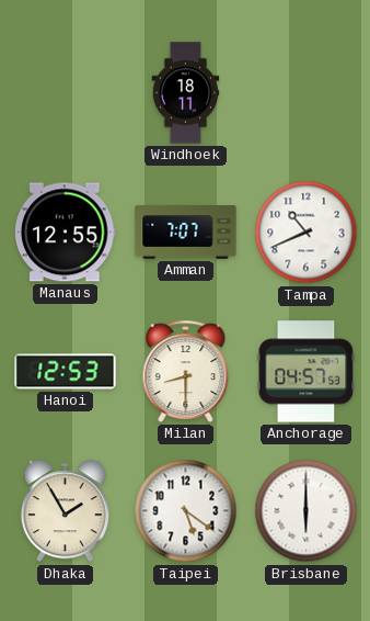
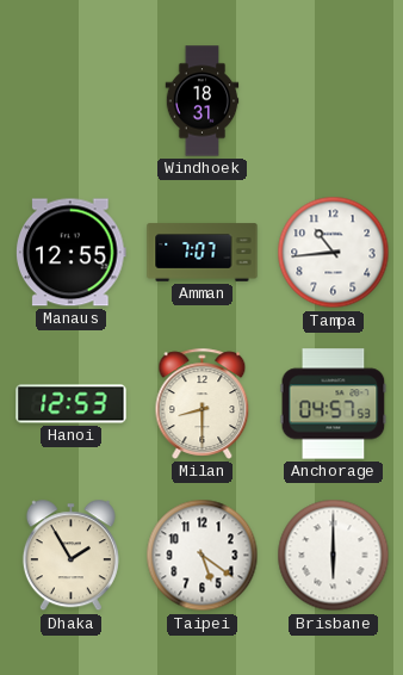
Windhoek: 18:11 -> 18:31
Tampa: 10:41 -> 10:44
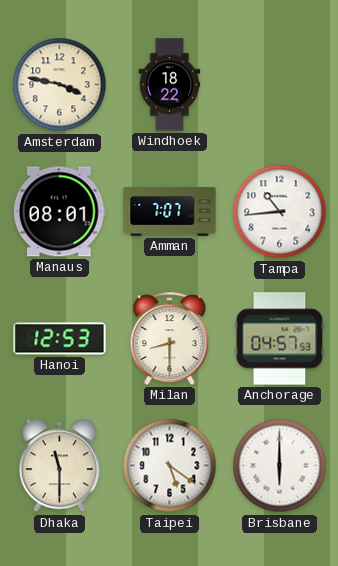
Amsterdam: none -> 3:47
Windhoek: 18:31 -> 18:22
Manaus: 12:55 -> 08:01
Dhaka: 1:55 -> 11:30
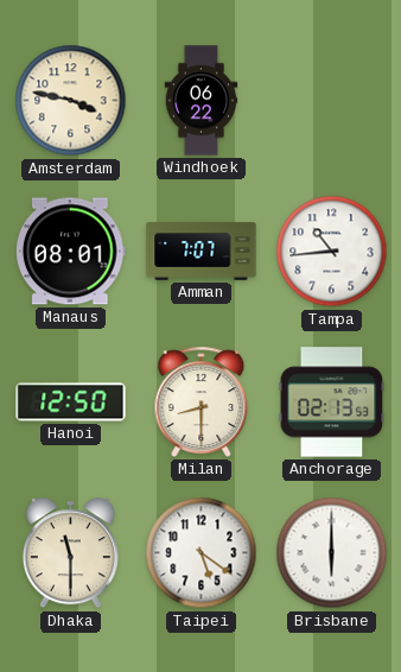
Windhoek: 18:22 -> 06:22
Hanoi: 12:53 -> 12:50
Anchorage: 04:57 -> 02:13
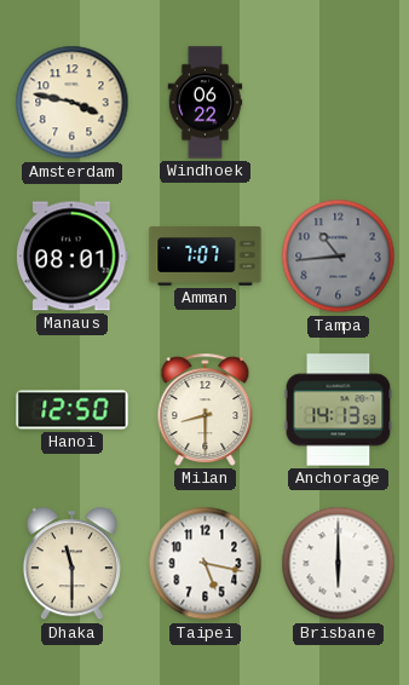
Tampa dial: white -> grey
Anchorage: 02:13 -> 14:13
Taipei: 5:21 -> 5:17
